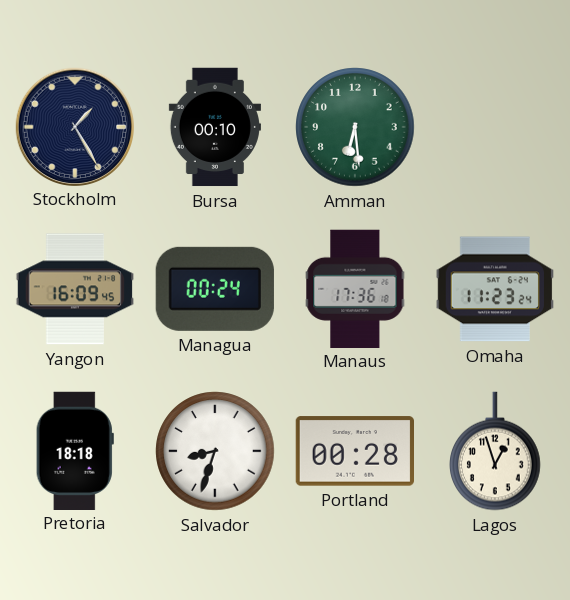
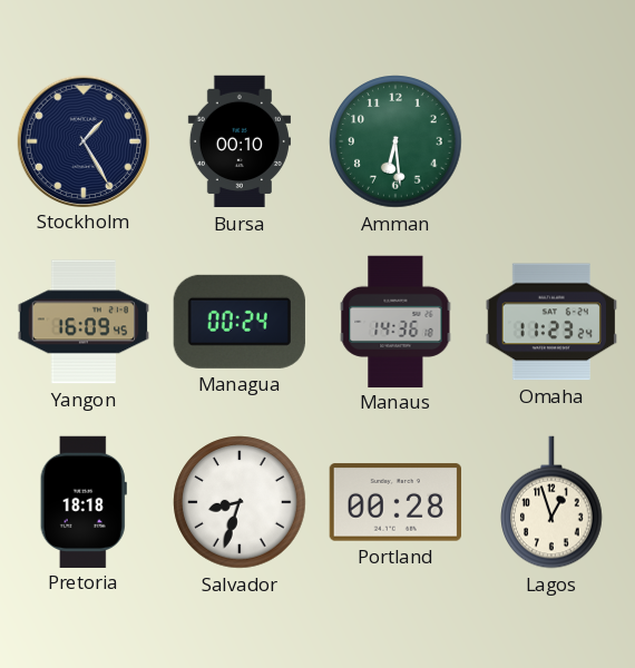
Manaus: 17:36 -> 14:36
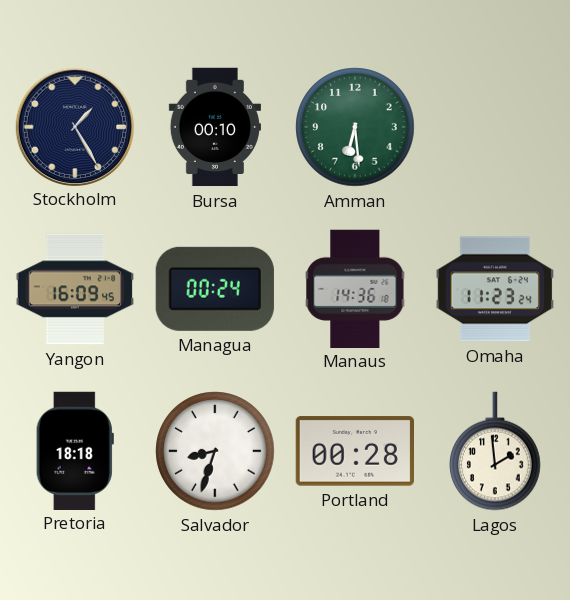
Lagos: 12:57 -> 1:59
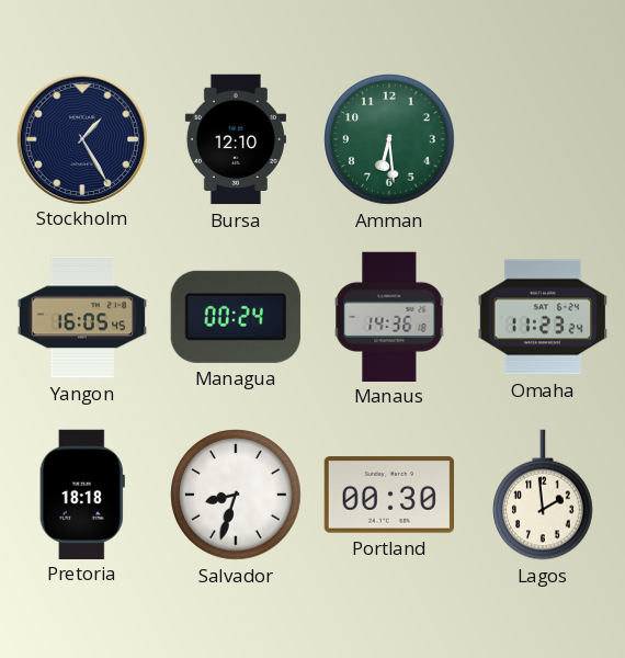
Bursa: 00:10 -> 12:10
Yangon: 16:09 -> 16:05
Portland: 00:28 -> 00:30
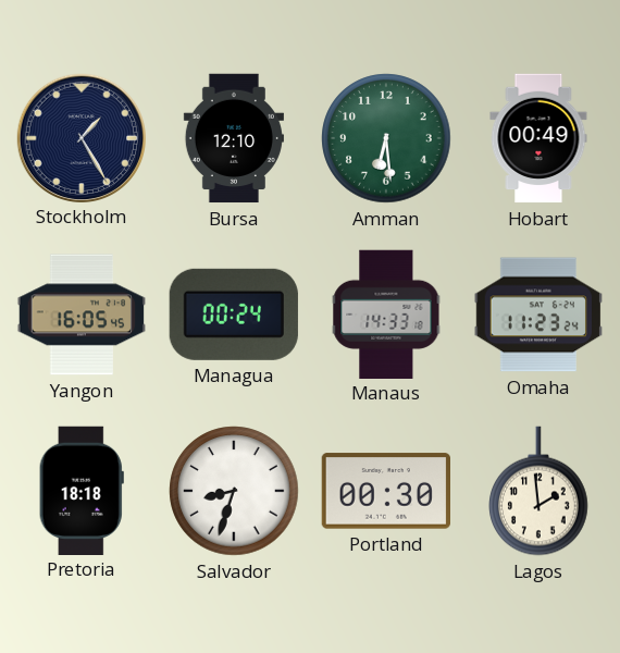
Hobart: none -> 00:49
Manaus: 14:36 -> 14:33
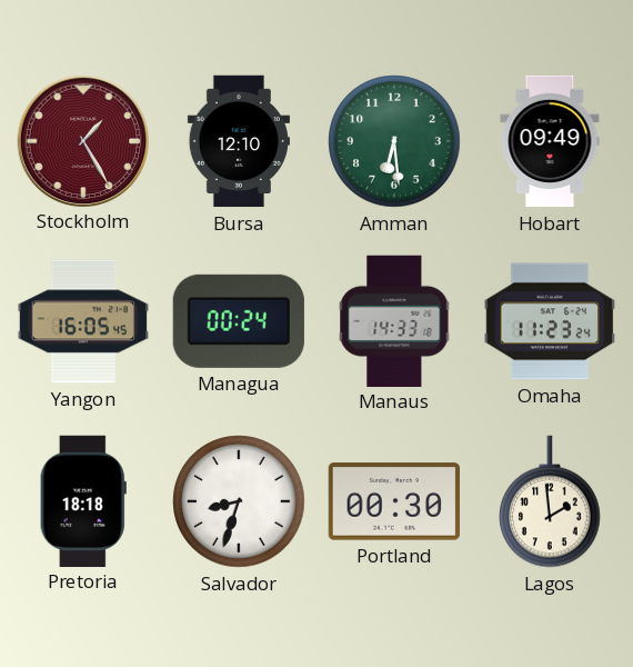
Stockholm dial: navy -> burgundy
Hobart: 00:49 -> 09:49
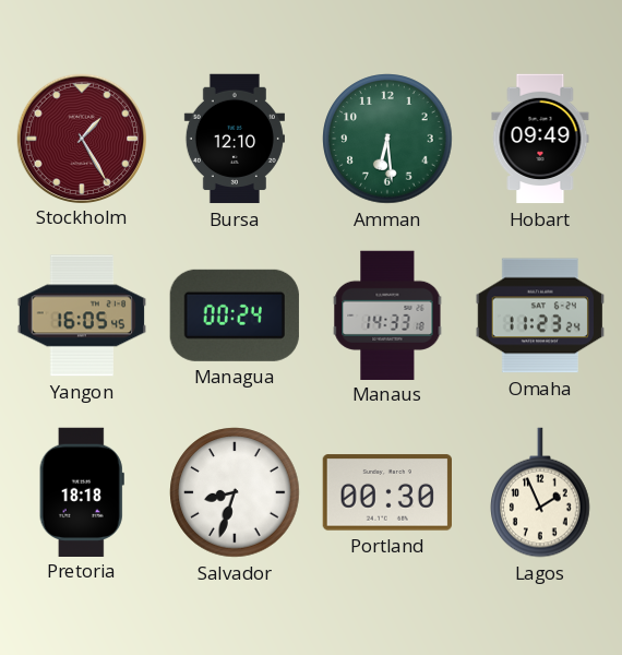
Lagos: 1:59 -> 1:56
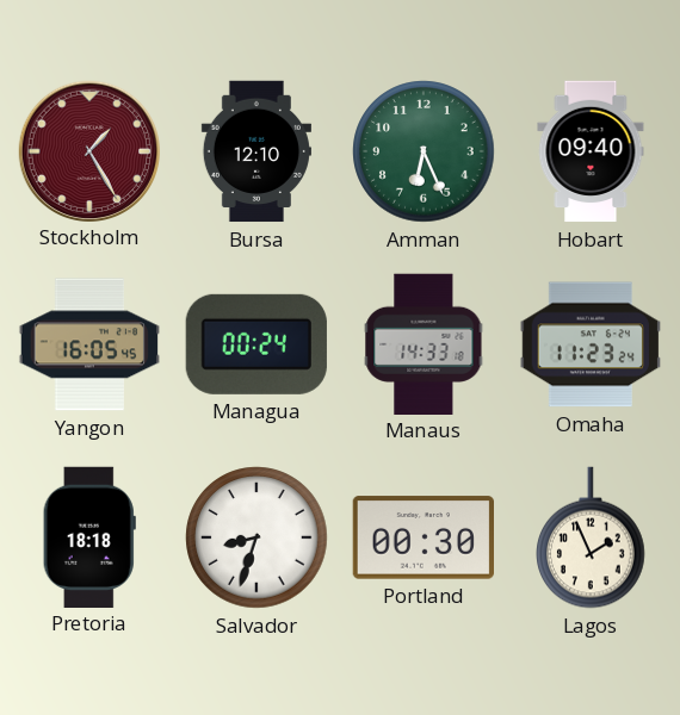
Amman: 6:29 -> 6:26
Hobart: 09:49 -> 09:40
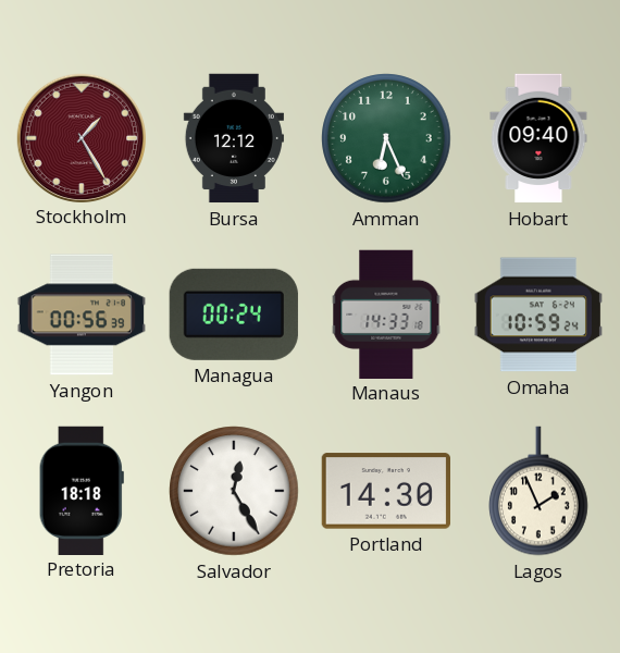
Bursa: 12:10 -> 12:12
Yangon: 16:05 -> 00:56
Omaha: 11:23 -> 10:59
Salvador: 8:33 -> 12:25
Portland: 00:30 -> 14:30
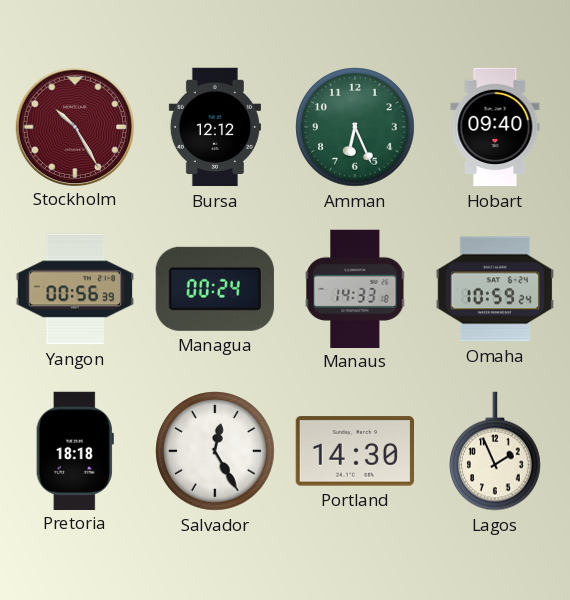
Stockholm: 1:25 -> 10:25
